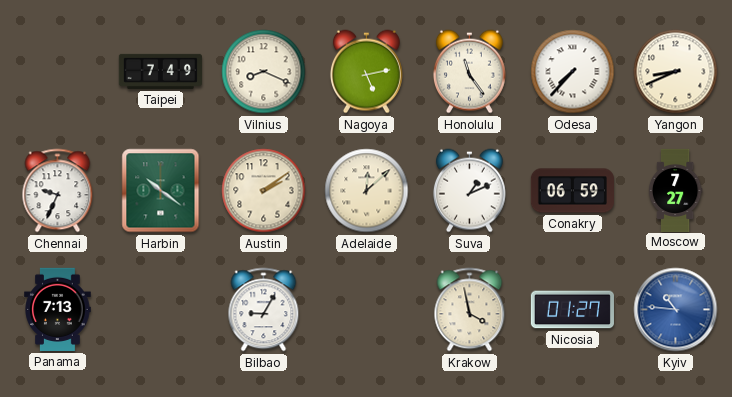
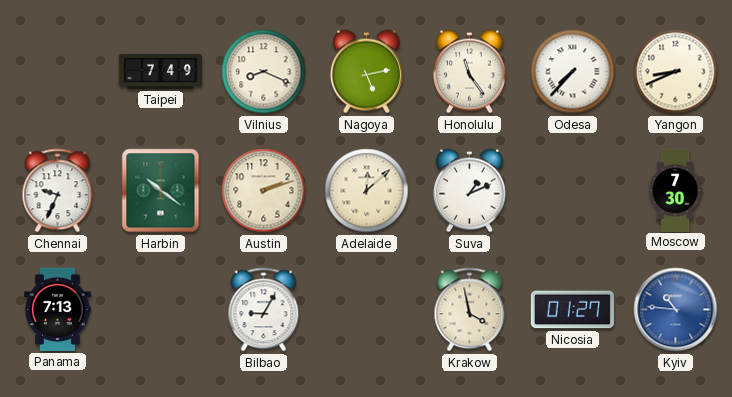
Austin: 2:09 -> 2:12
Conakry: 06:59 -> none
Moscow: 7:27 -> 7:30
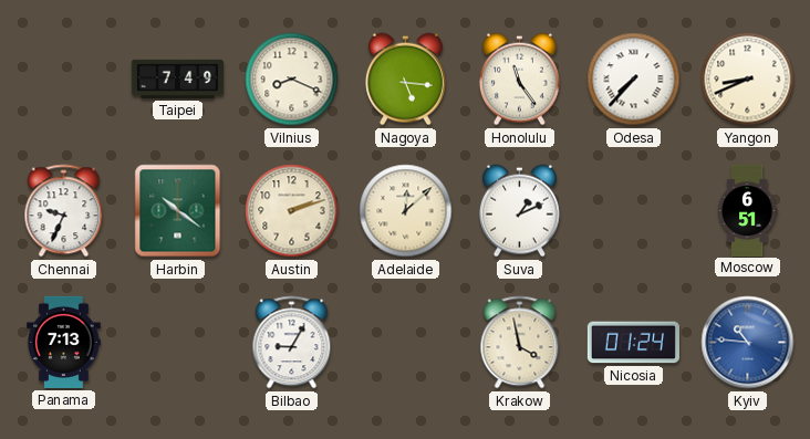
Nagoya: 5:13 -> 5:16
Moscow: 7:30 -> 6:51
Nicosia: 01:27 -> 01:24
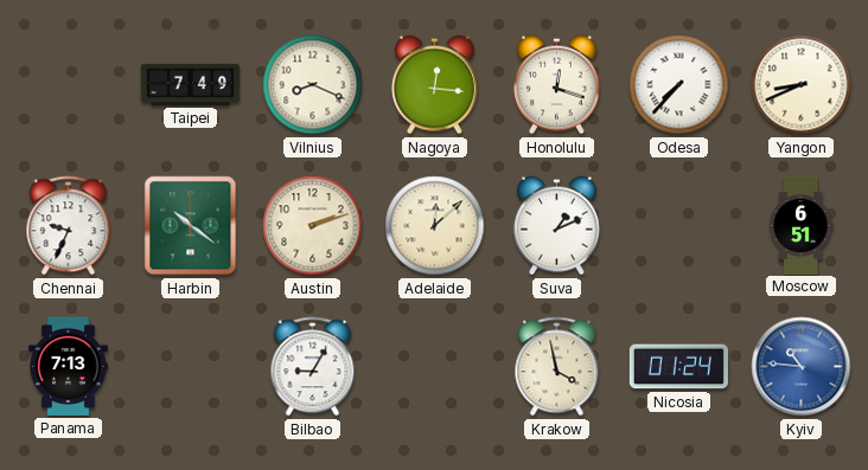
Nagoya: 5:16 -> 12:16
Honolulu: 11:24 -> 12:18
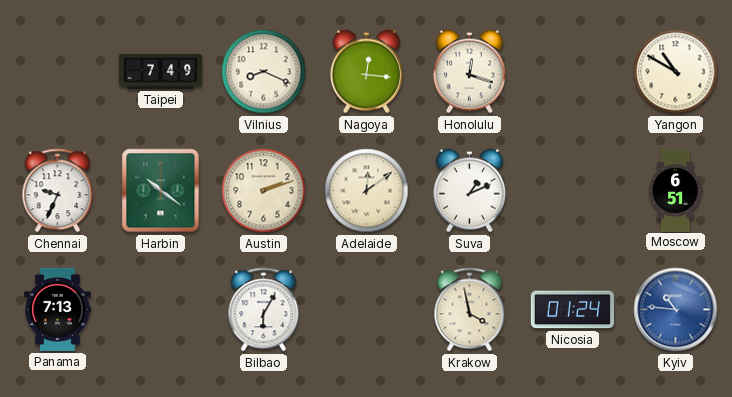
Odesa: 7:37 -> none
Yangon: 8:41 -> 10:50
Adelaide: 12:08 -> 12:09
Bilbao: 9:05 -> 6:05
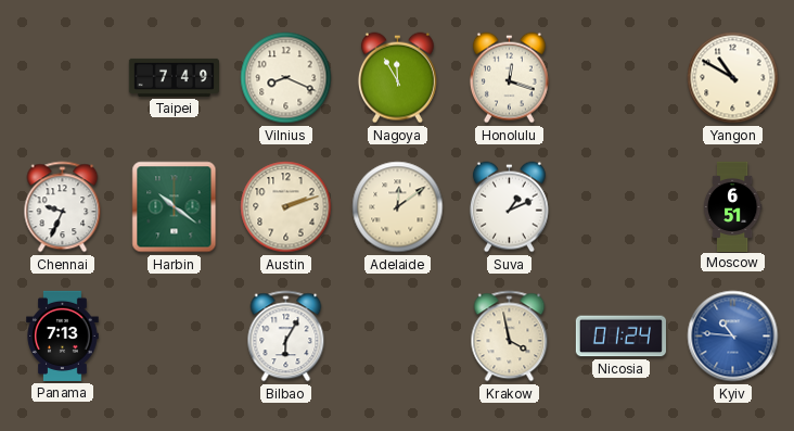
Nagoya: 12:16 -> 11:55
